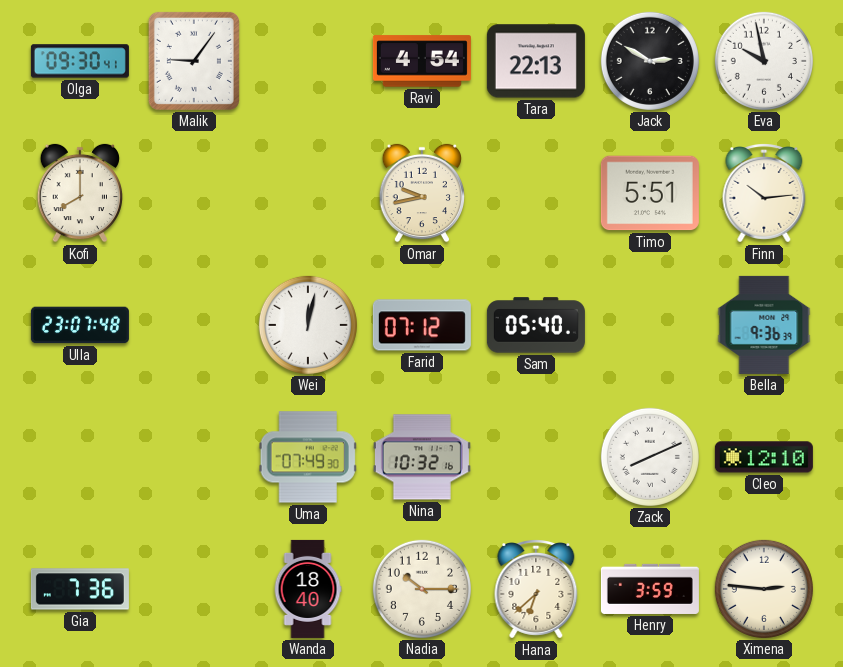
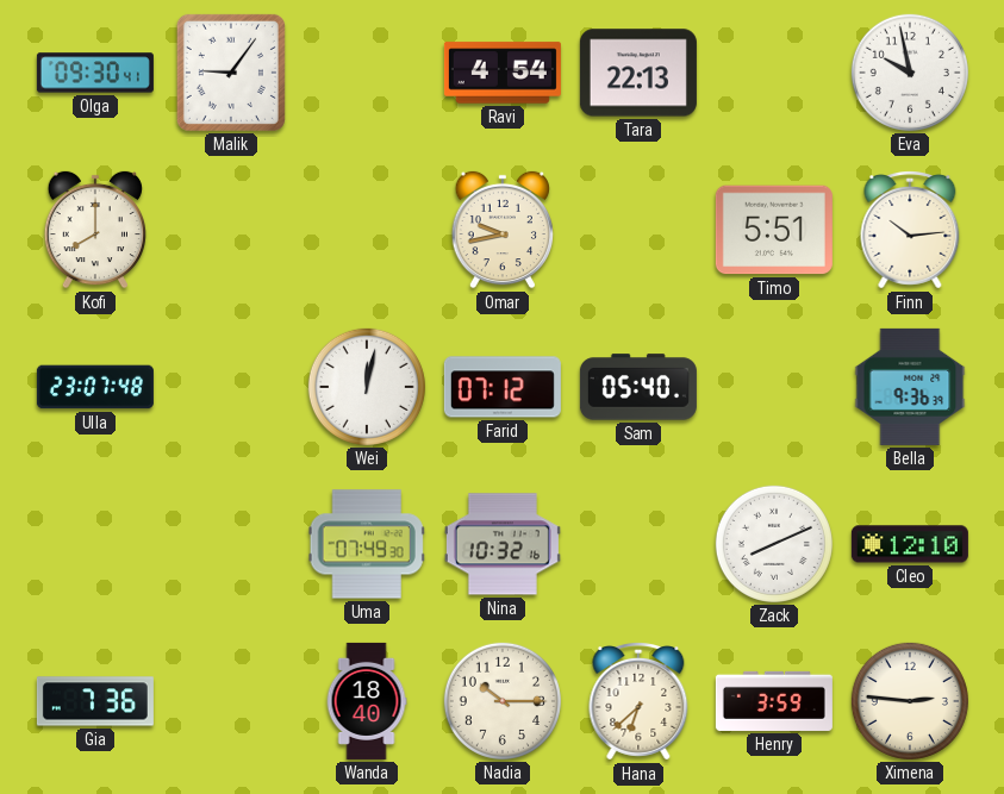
Jack: 2:50 -> none
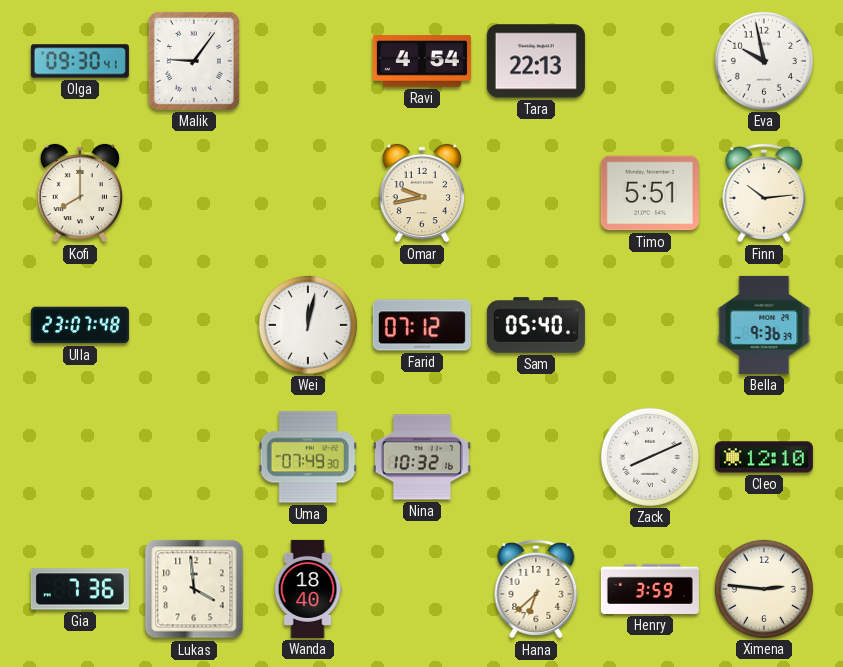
Lukas: none -> 3:59
Nadia: 10:15 -> none
